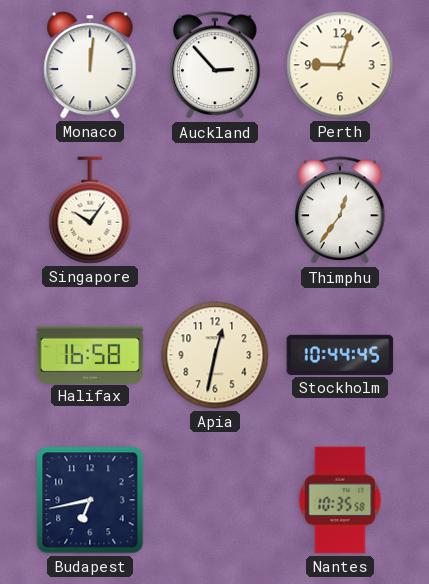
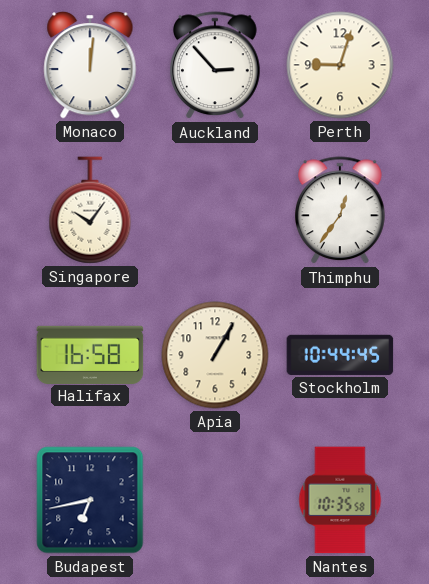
Apia: 12:32 -> 1:05
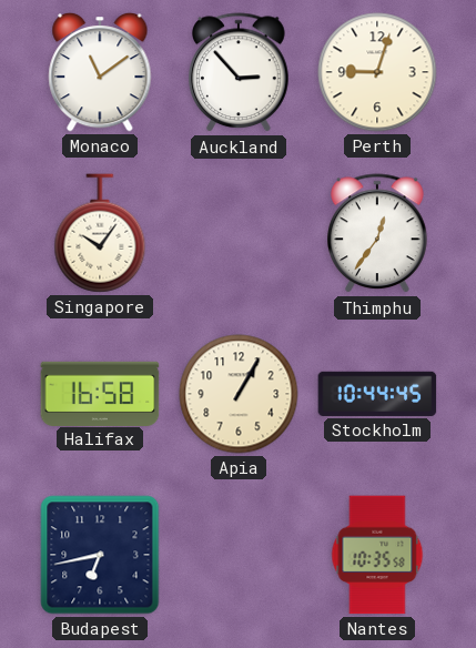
Monaco: 12:01 -> 11:09
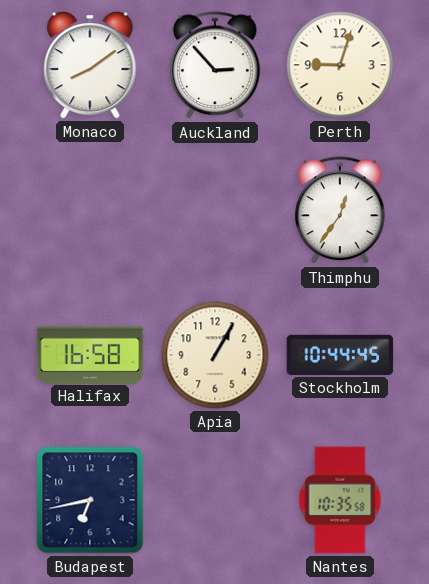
Monaco: 11:09 -> 8:09
Singapore: 10:06 -> none
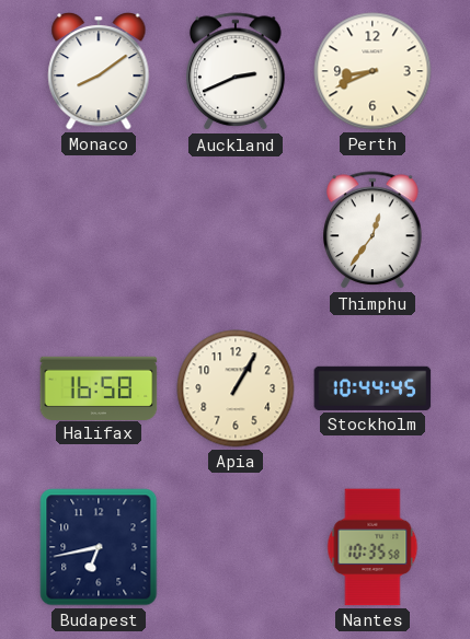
Auckland: 2:53 -> 2:41
Perth: 9:03 -> 8:41
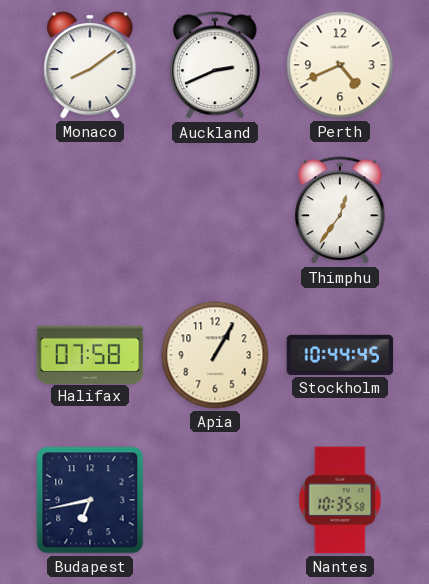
Perth: 8:41 -> 4:41
Halifax: 16:58 -> 07:58
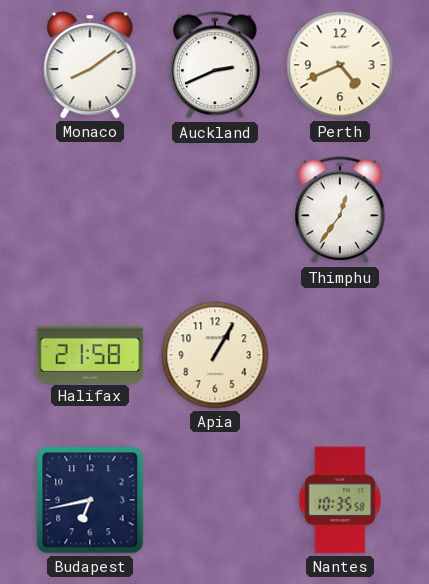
Halifax: 07:58 -> 21:58
Stockholm: 10:44 -> none
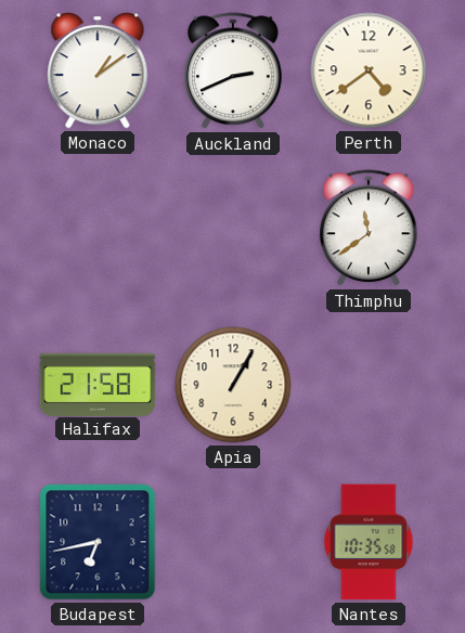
Monaco: 8:09 -> 1:09
Perth: 4:41 -> 4:39
Thimphu: 12:36 -> 11:39
